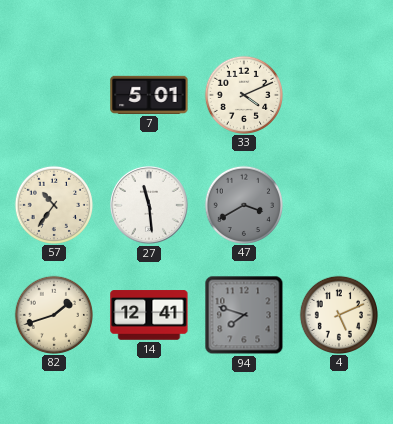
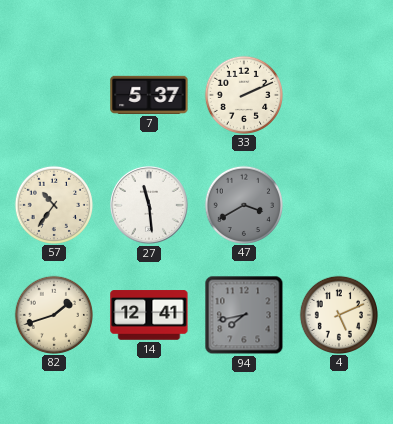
7: 5:01 -> 5:37
33: 4:11 -> 2:11
94: 7:48 -> 7:43
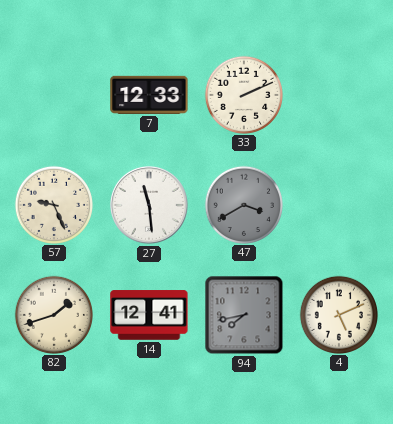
7: 5:37 -> 12:33
57: 10:36 -> 9:26
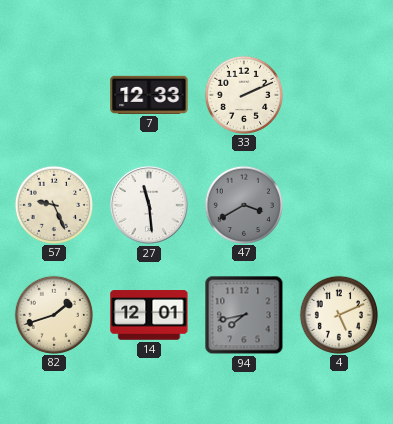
14: 12:41 -> 12:01
